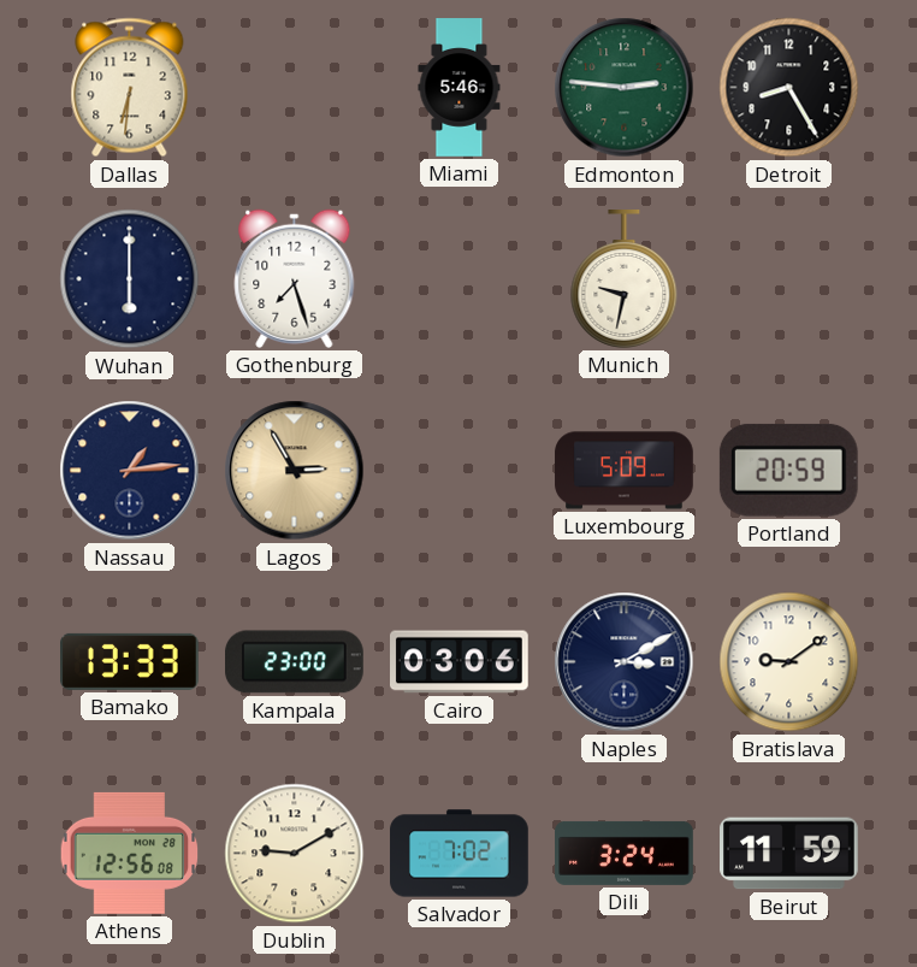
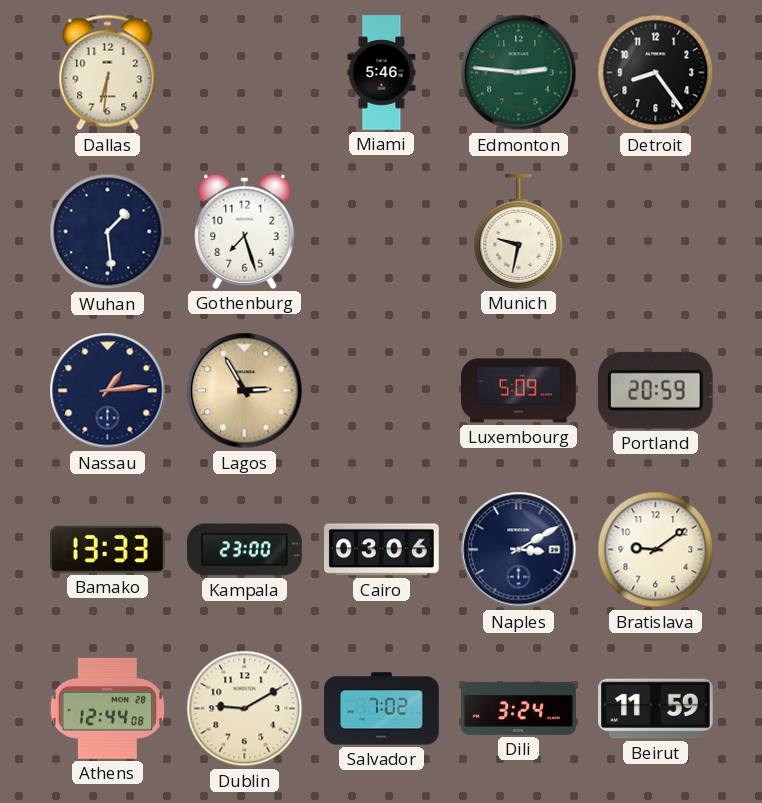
Detroit: 8:25 -> 8:24
Wuhan: 6:00 -> 1:29
Athens: 12:56 -> 12:44
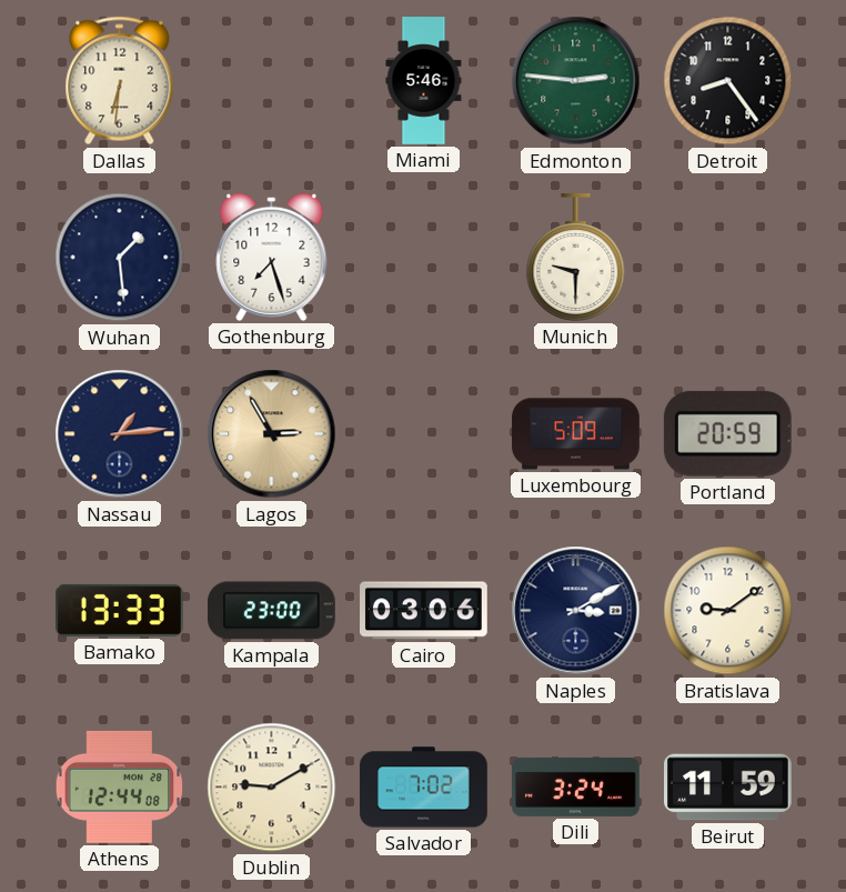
Munich: 9:32 -> 9:30
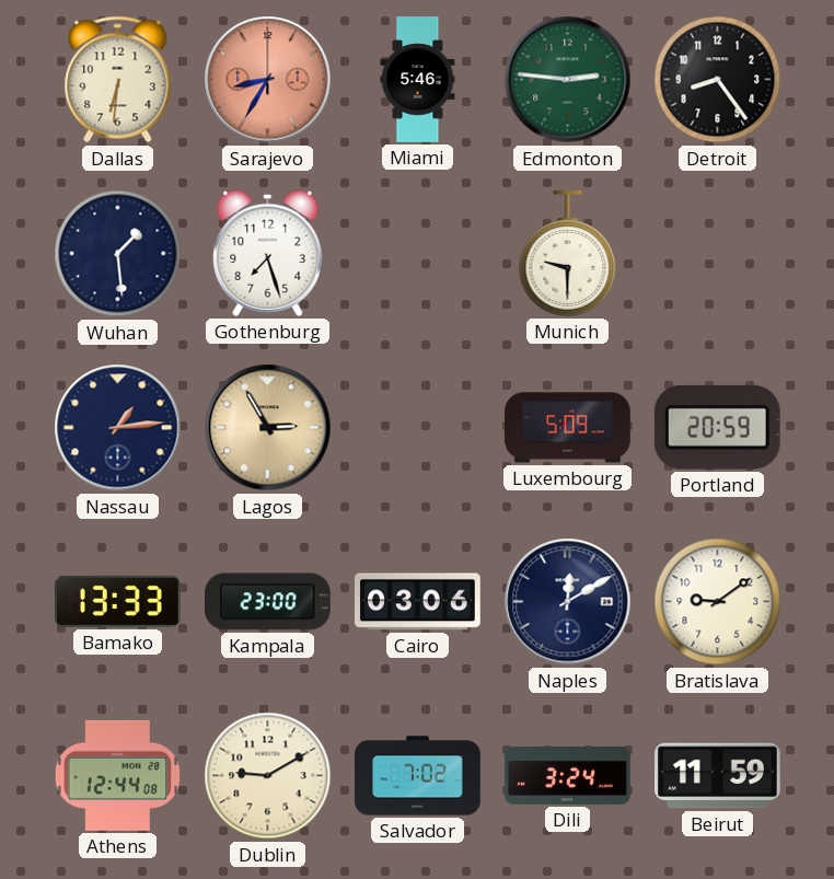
Sarajevo: none -> 8:35
Naples: 3:10 -> 12:10
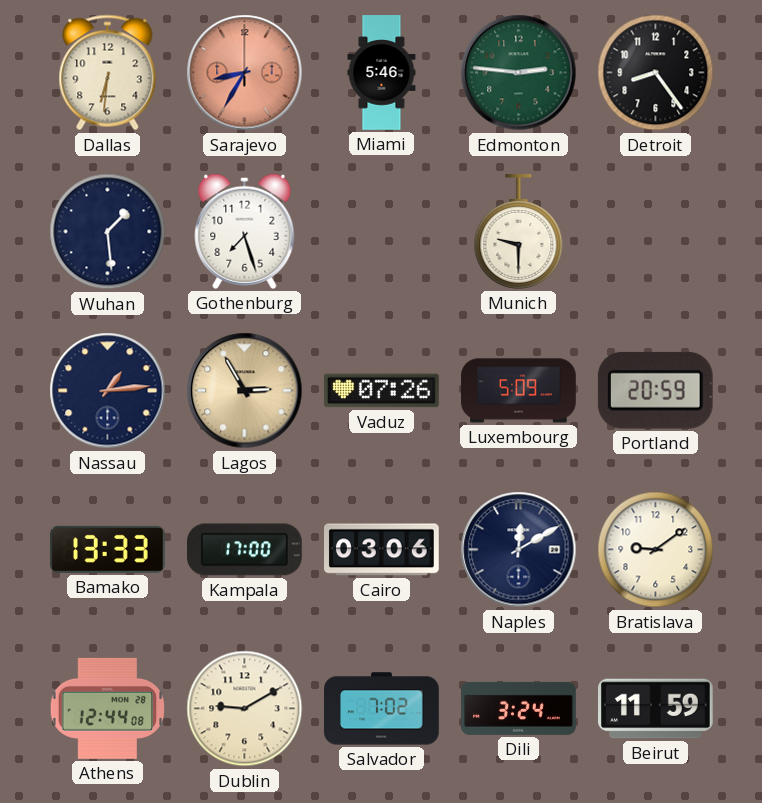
Vaduz: none -> 07:26
Kampala: 23:00 -> 17:00
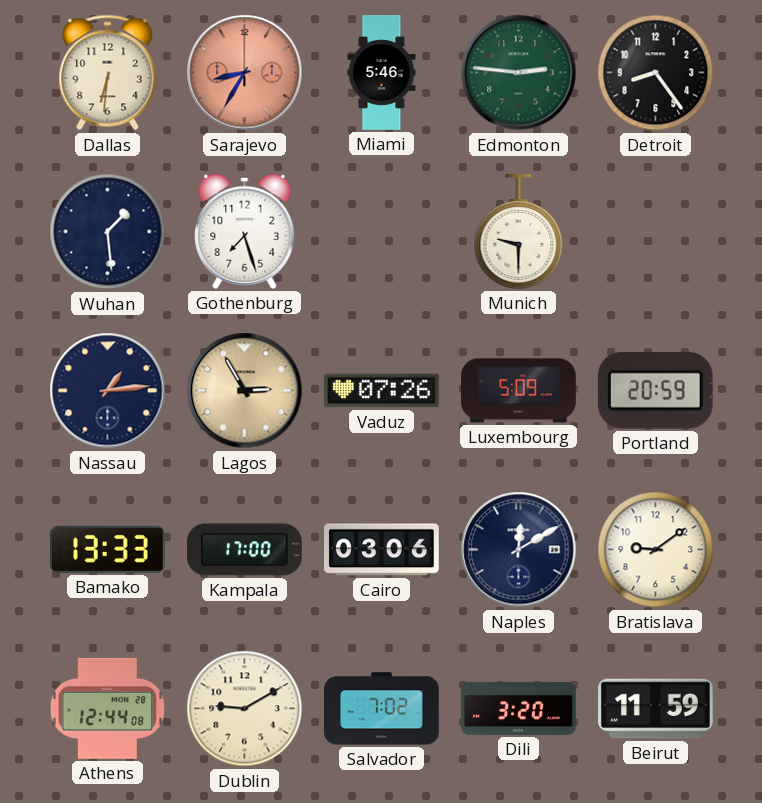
Dili: 3:24 -> 3:20
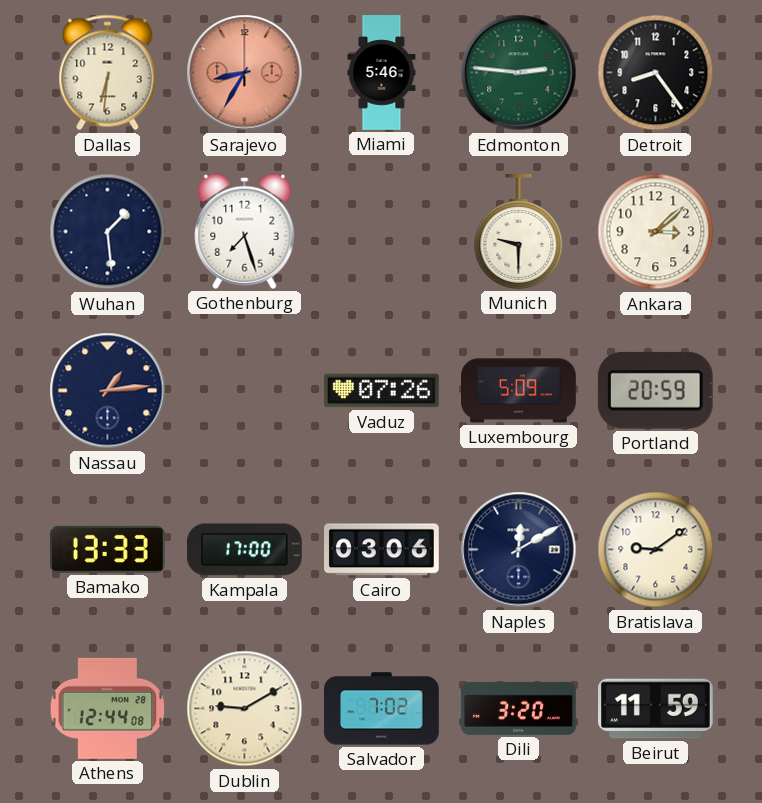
Ankara: none -> 3:08
Lagos: 2:55 -> none
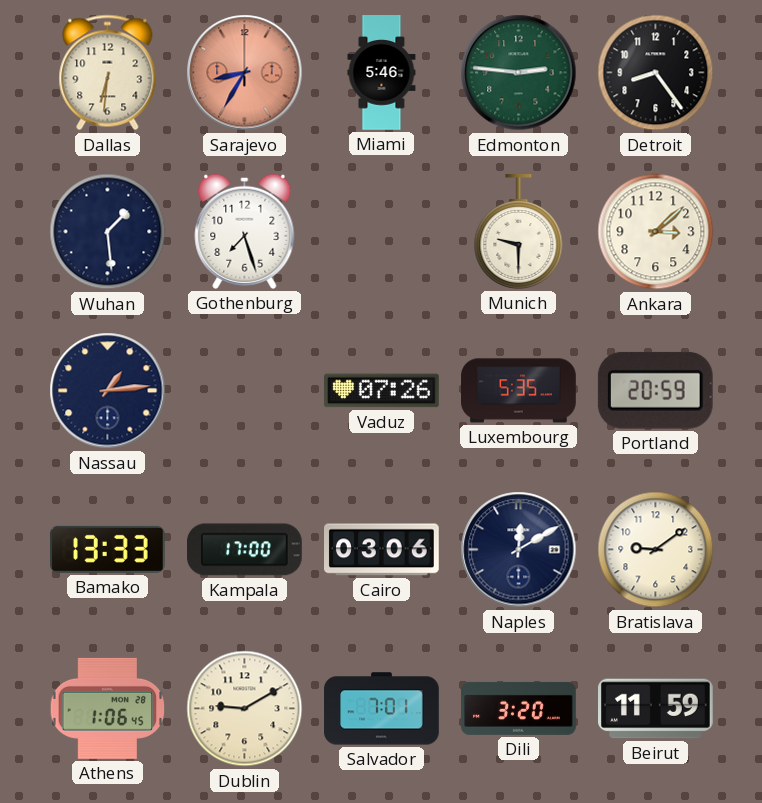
Luxembourg: 5:09 -> 5:35
Athens: 12:44 -> 1:06
Salvador: 7:02 -> 7:01
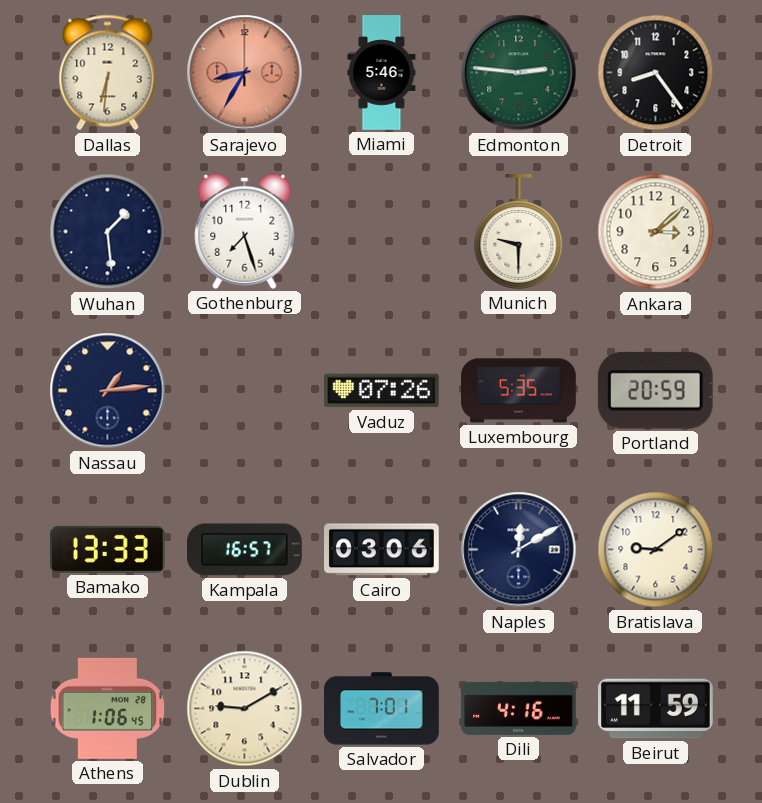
Kampala: 17:00 -> 16:57
Dili: 3:20 -> 4:16
